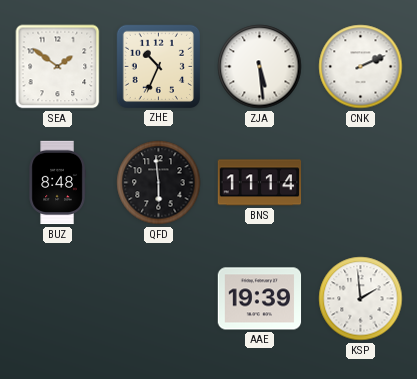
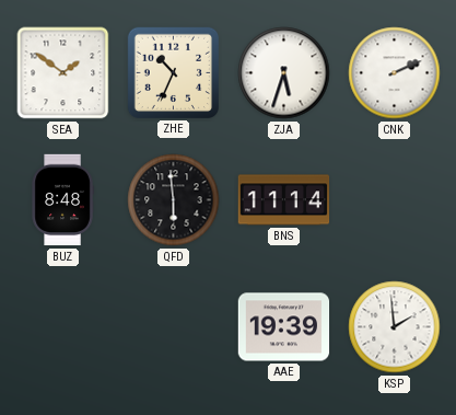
ZJA: 5:29 -> 5:33
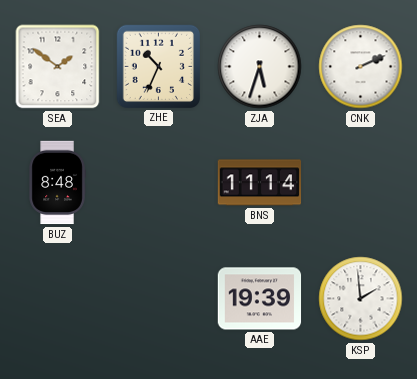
QFD: 5:59 -> none
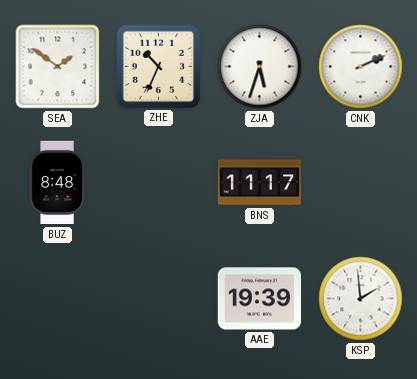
BNS: 11:14 -> 11:17
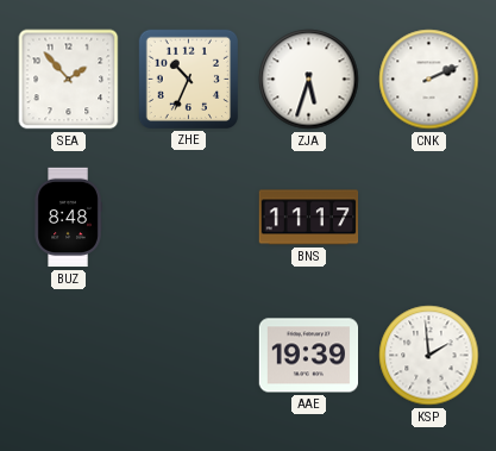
SEA: 1:51 -> 1:53
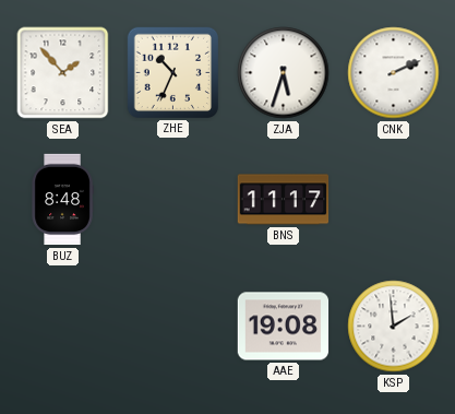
AAE: 19:39 -> 19:08
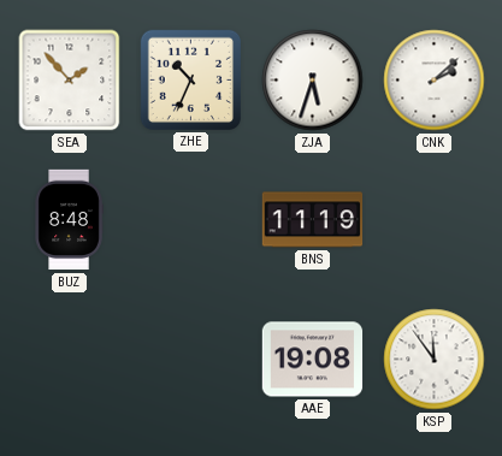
CNK: 2:11 -> 2:08
BNS: 11:17 -> 11:19
KSP: 1:59 -> 11:54
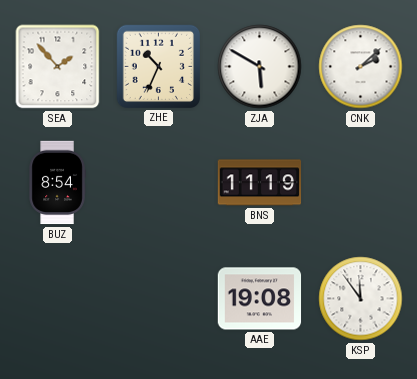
ZJA: 5:33 -> 5:50
BUZ: 8:48 -> 8:54
